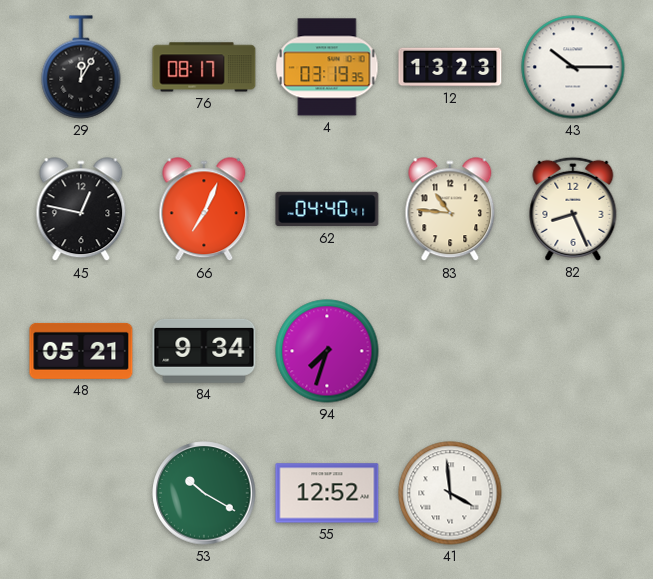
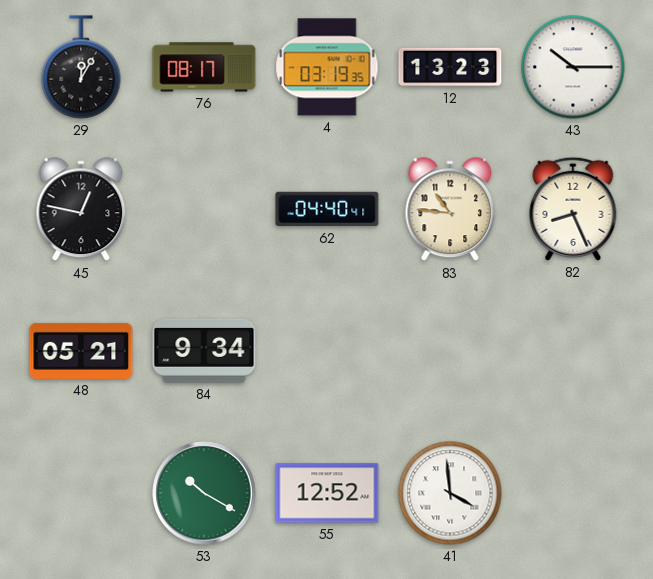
66: 7:04 -> none
94: 7:33 -> none
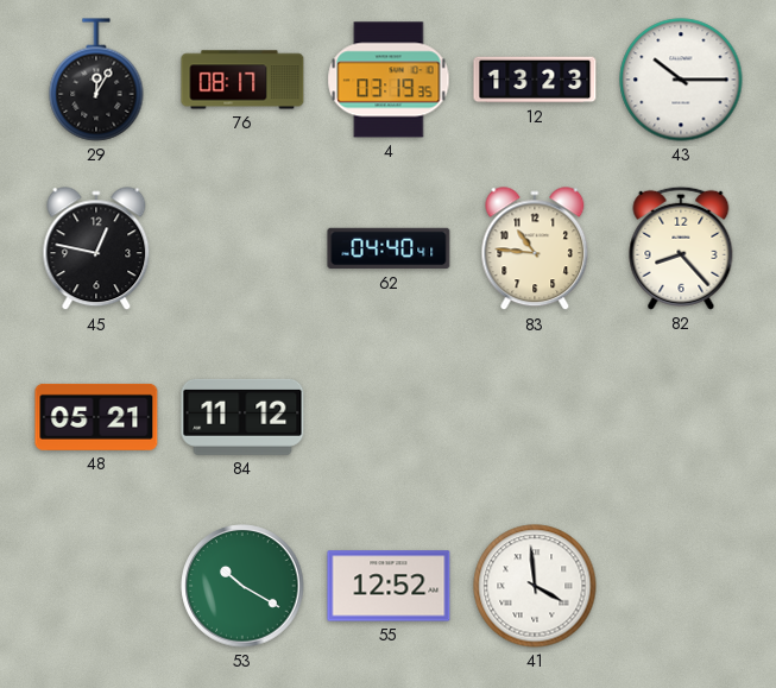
82: 8:26 -> 8:23
84: 9:34 -> 11:12
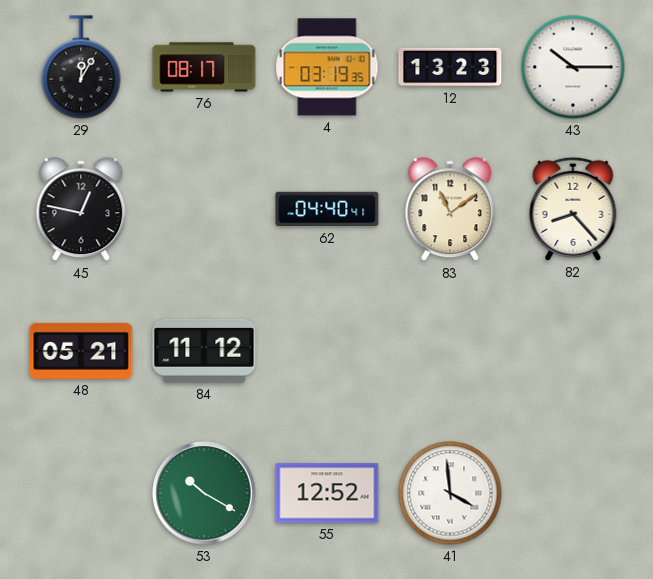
83: 10:46 -> 11:09
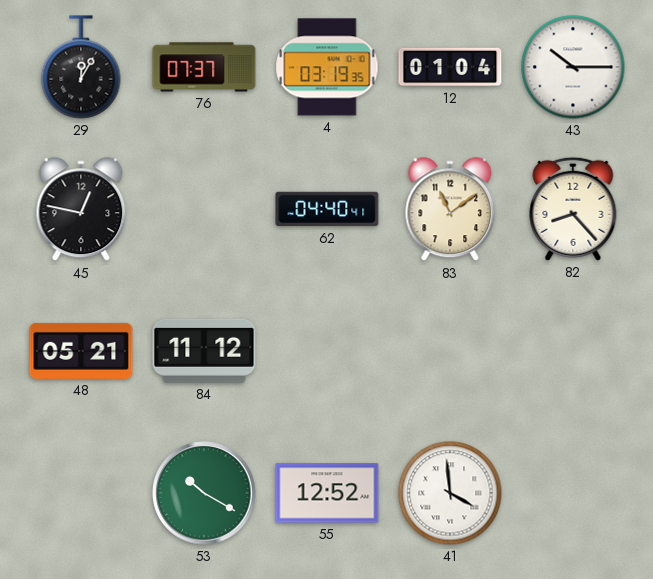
76: 08:17 -> 07:37
12: 13:23 -> 01:04
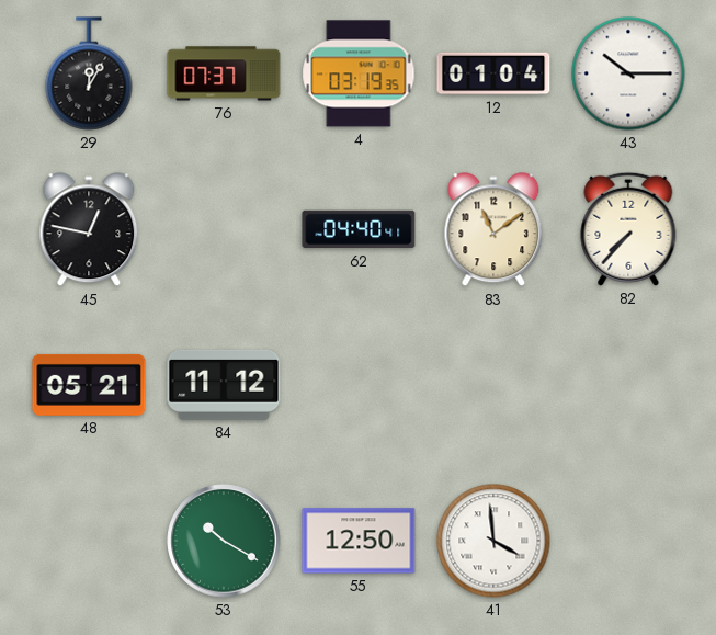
82: 8:23 -> 7:37
55: 12:52 -> 12:50
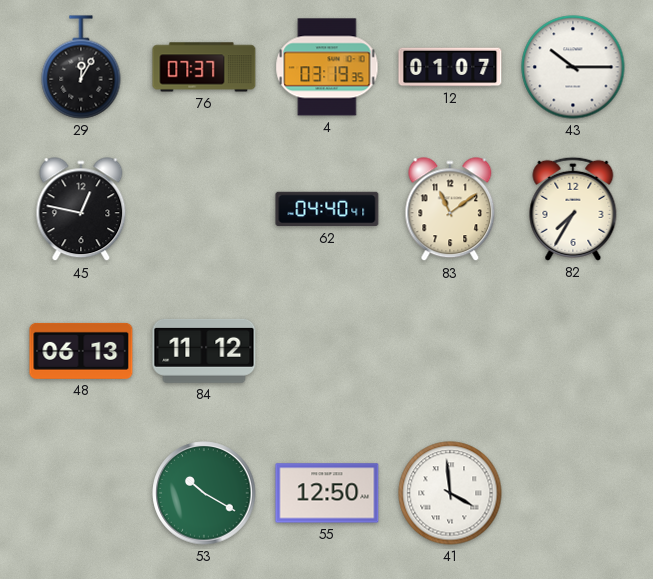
12: 01:04 -> 01:07
82: 7:37 -> 7:35
48: 05:21 -> 06:13
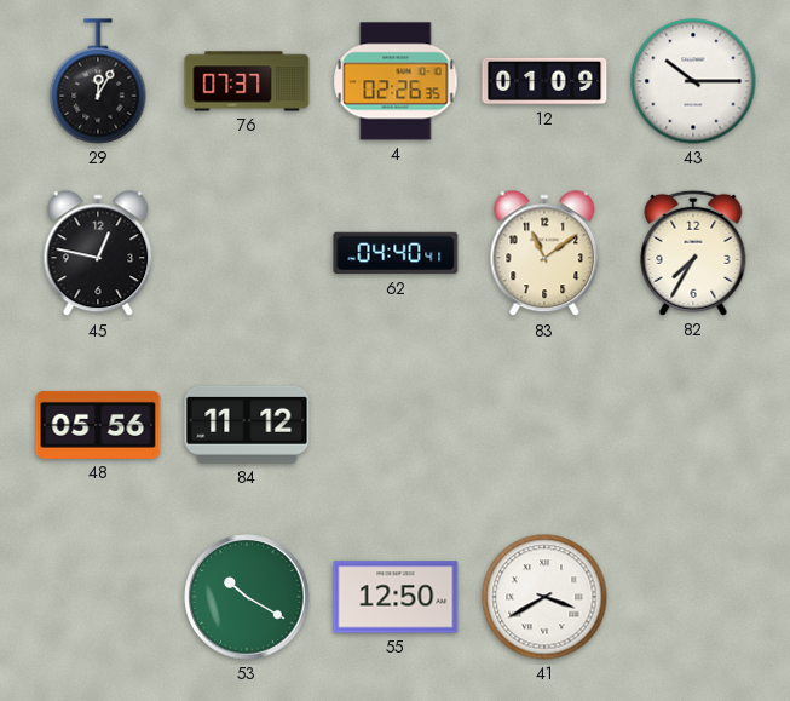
4: 03:19 -> 02:26
12: 01:07 -> 01:09
48: 06:13 -> 05:56
41: 3:59 -> 3:40
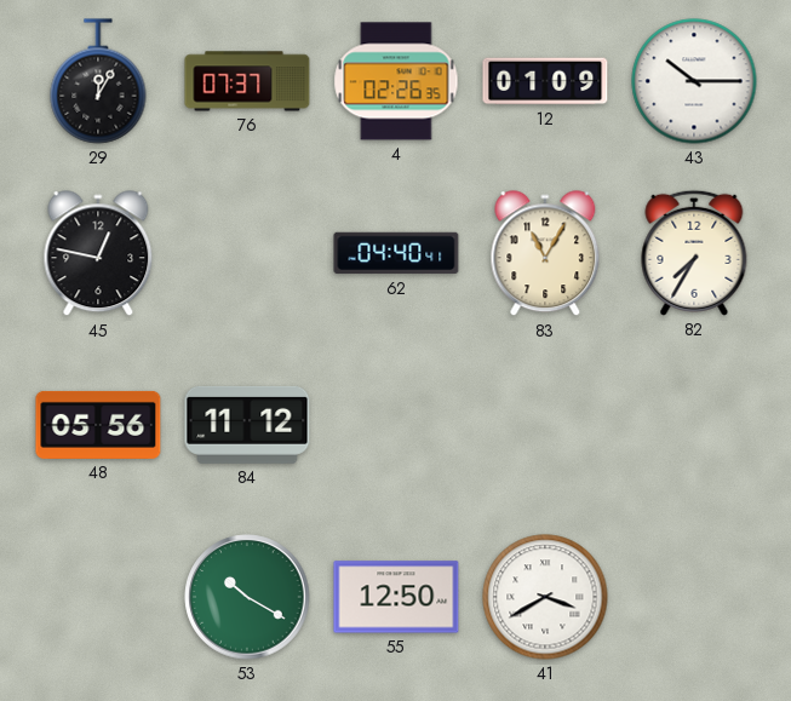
83: 11:09 -> 11:05
